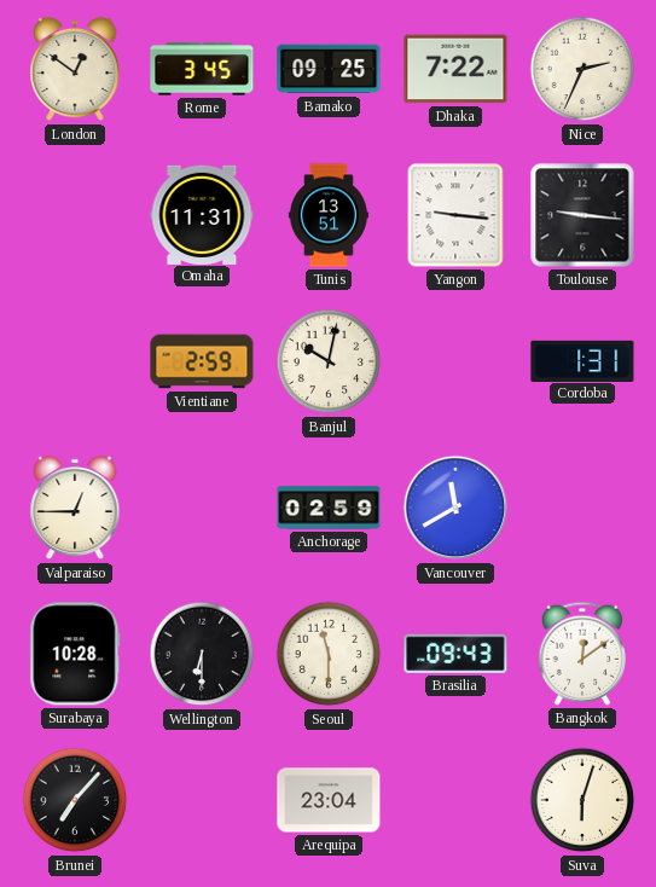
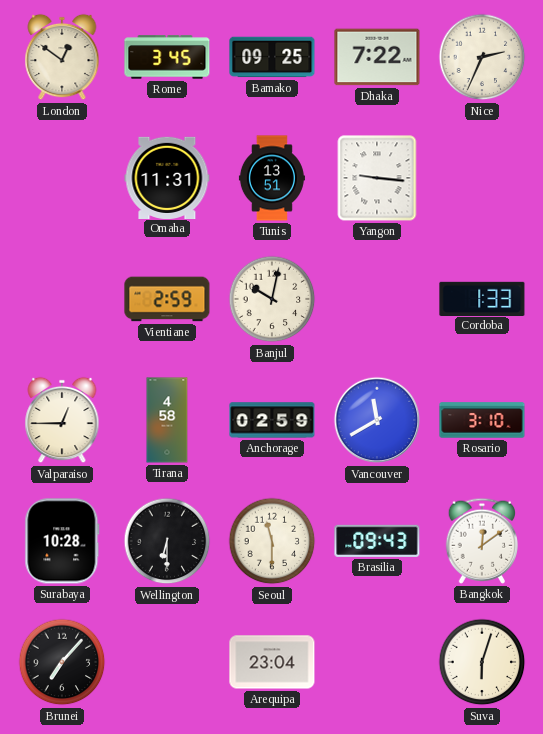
Toulouse: 9:16 -> none
Cordoba: 1:31 -> 1:33
Tirana: none -> 4:58
Rosario: none -> 3:10
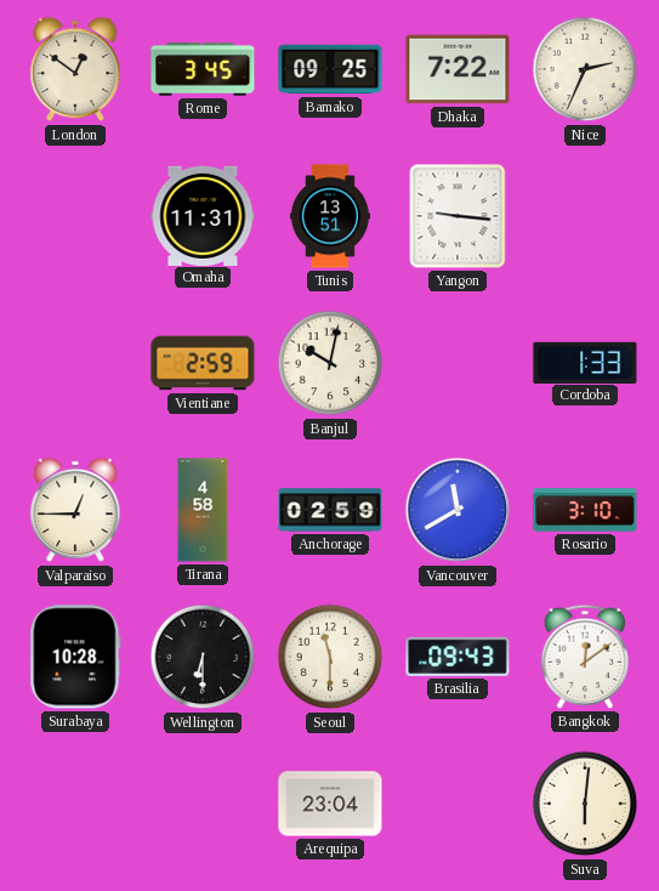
Brunei: 7:07 -> none
Suva: 6:03 -> 6:01
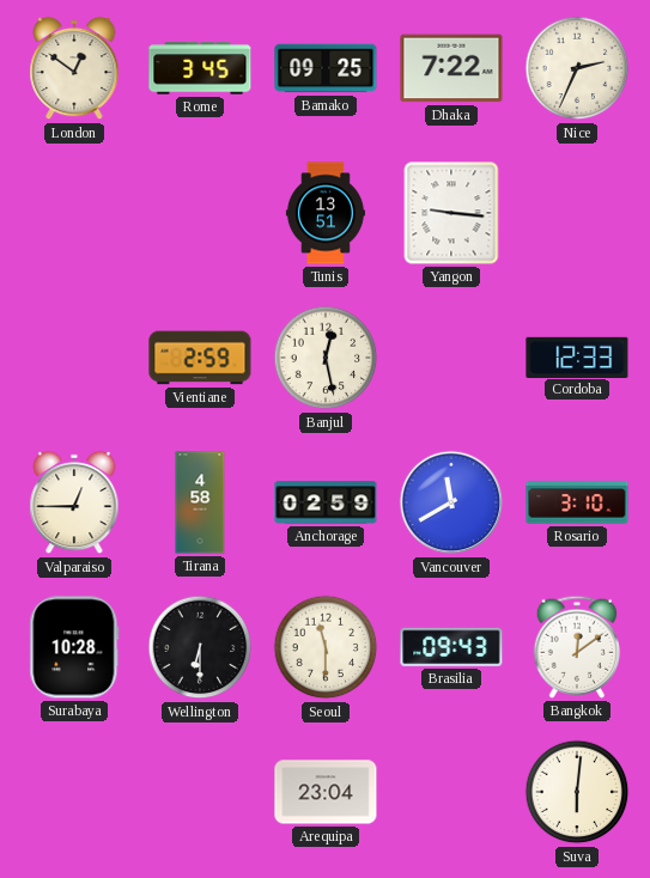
Omaha: 11:31 -> none
Banjul: 10:02 -> 12:28
Cordoba: 1:33 -> 12:33
